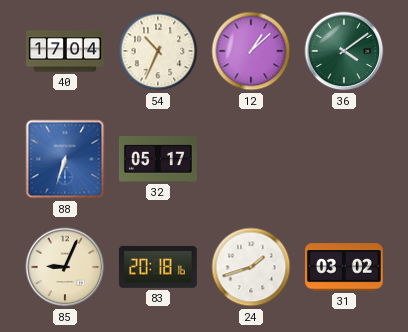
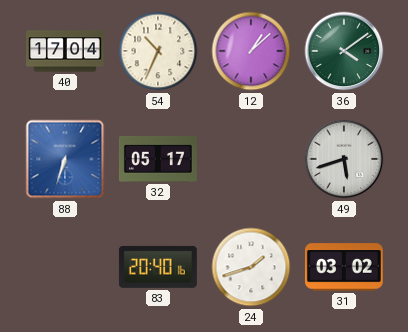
49: none -> 5:42
85: 9:04 -> none
83: 20:18 -> 20:40
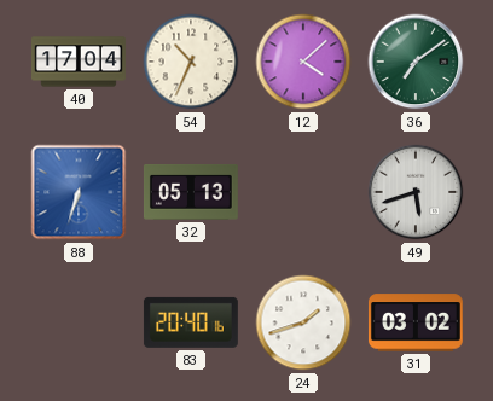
12: 1:08 -> 4:08
36: 4:09 -> 7:09
32: 05:17 -> 05:13
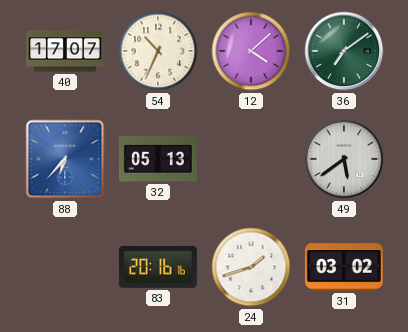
40: 17:04 -> 17:07
88: 6:33 -> 6:37
49: 5:42 -> 5:39
83: 20:40 -> 20:16
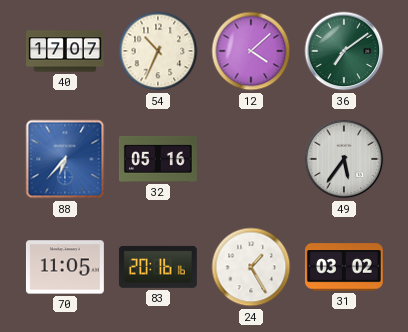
32: 05:13 -> 05:16
49: 5:39 -> 5:36
70: none -> 11:05
24: 1:42 -> 1:25
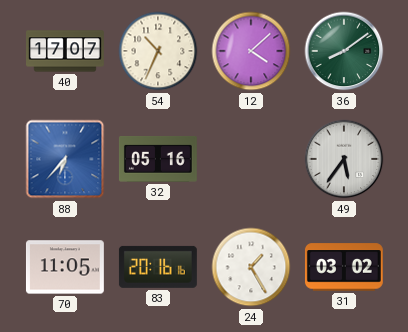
36: 7:09 -> 8:09
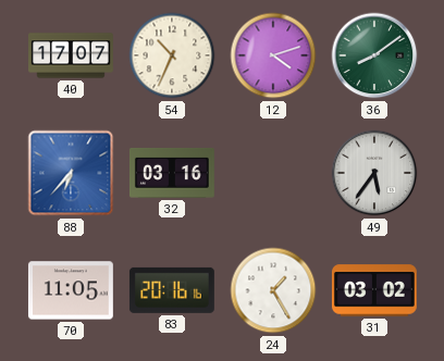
12: 4:08 -> 4:12
32: 05:16 -> 03:16
